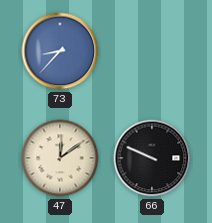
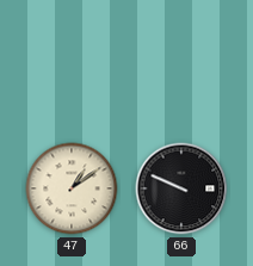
73: 8:37 -> none
47: 12:09 -> 1:09
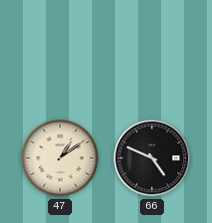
66: 9:49 -> 4:49
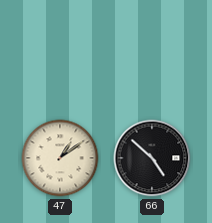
66: 4:49 -> 4:52
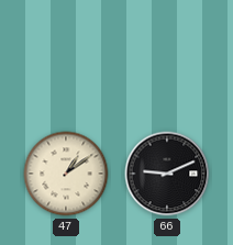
66: 4:52 -> 9:11
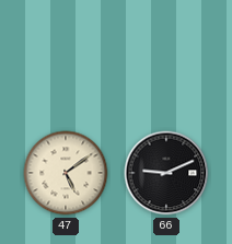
47: 1:09 -> 5:09
